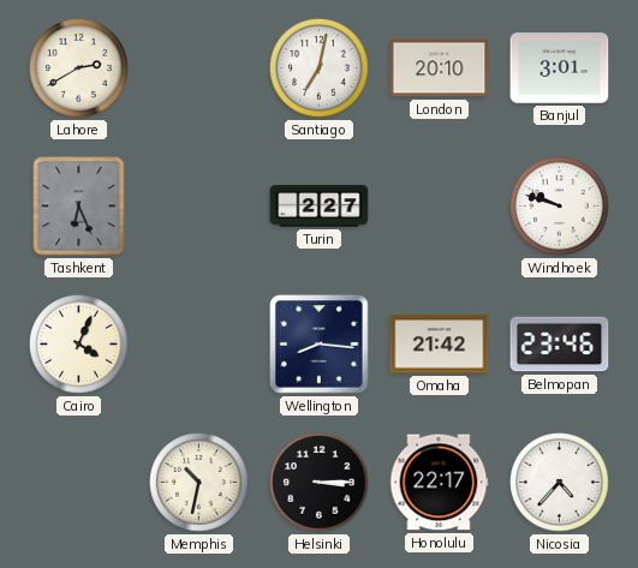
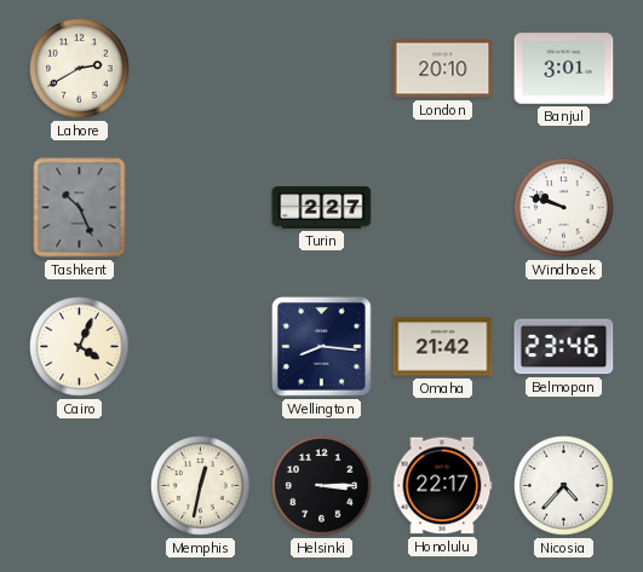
Santiago: 7:02 -> none
Tashkent: 6:26 -> 10:26
Memphis: 10:32 -> 12:32
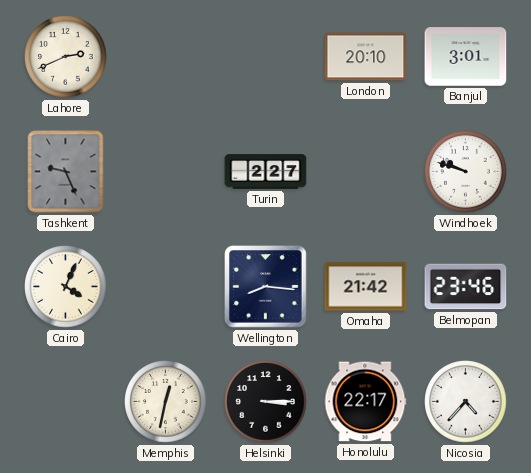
Lahore: 2:40 -> 2:41
Tashkent: 10:26 -> 9:26
